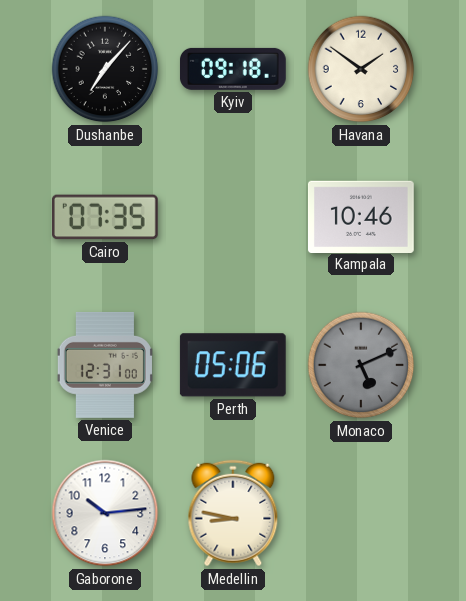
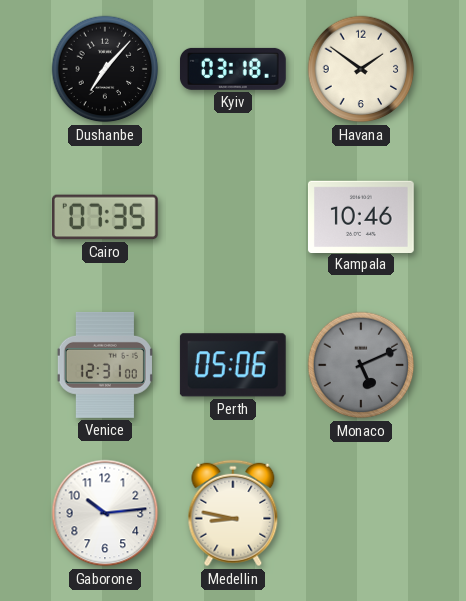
Kyiv: 09:18 -> 03:18
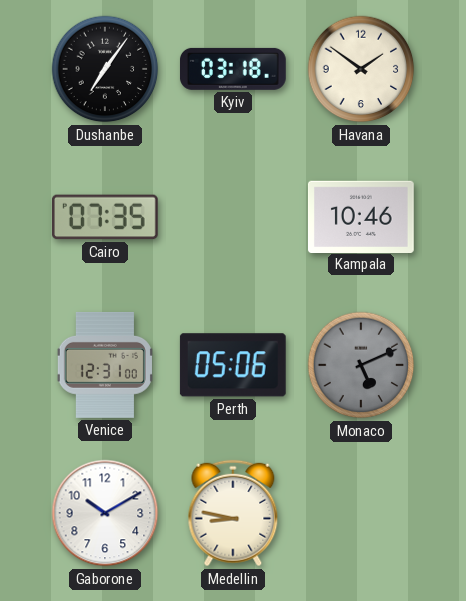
Dushanbe: 7:07 -> 7:06
Gaborone: 10:14 -> 10:10
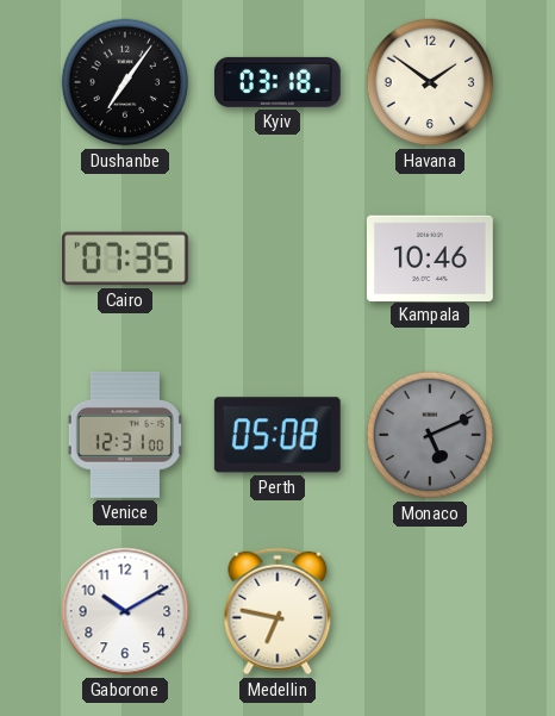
Perth: 05:06 -> 05:08
Medellin: 8:47 -> 6:47
